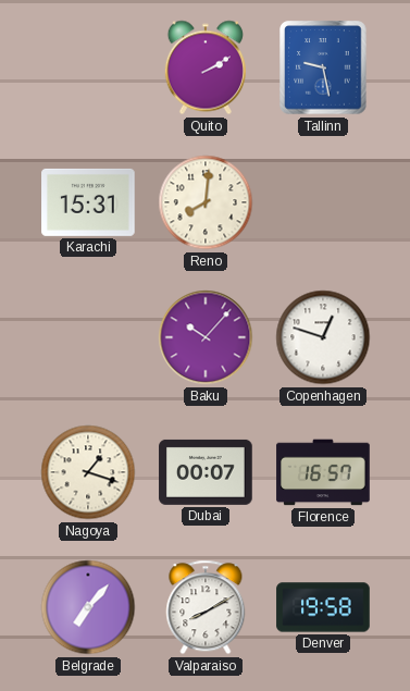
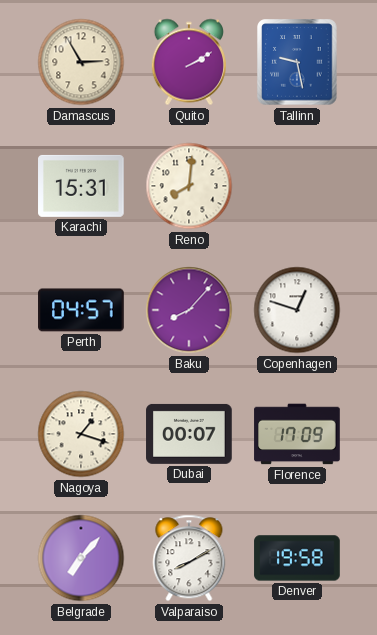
Damascus: none -> 2:55
Perth: none -> 04:57
Baku: 10:07 -> 8:07
Florence: 16:57 -> 17:09
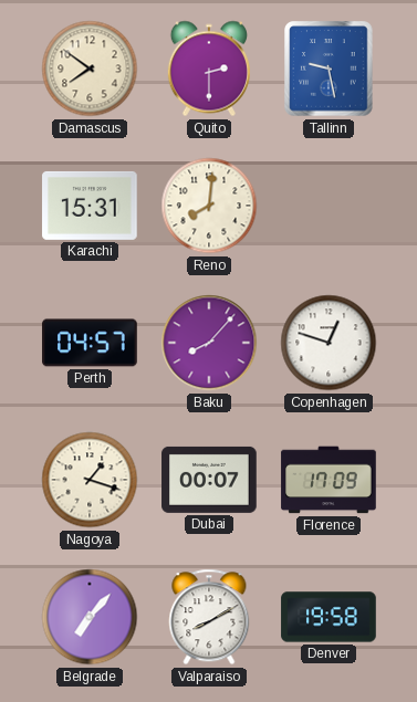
Damascus: 2:55 -> 7:51
Quito: 2:10 -> 2:30
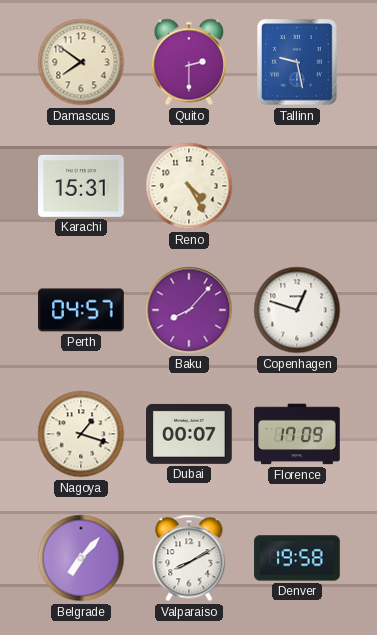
Reno: 8:01 -> 4:25
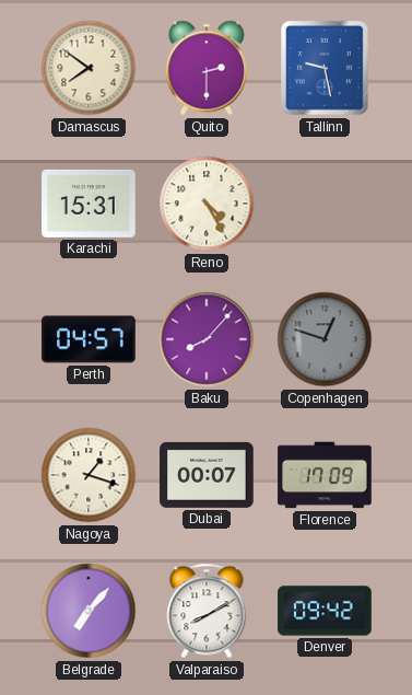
Copenhagen dial: white -> grey
Denver: 19:58 -> 09:42
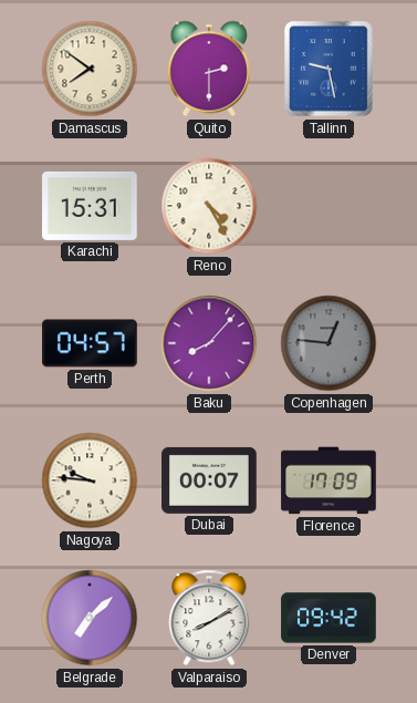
Copenhagen: 12:48 -> 12:46
Nagoya: 1:18 -> 9:46
Belgrade: 7:07 -> 7:08
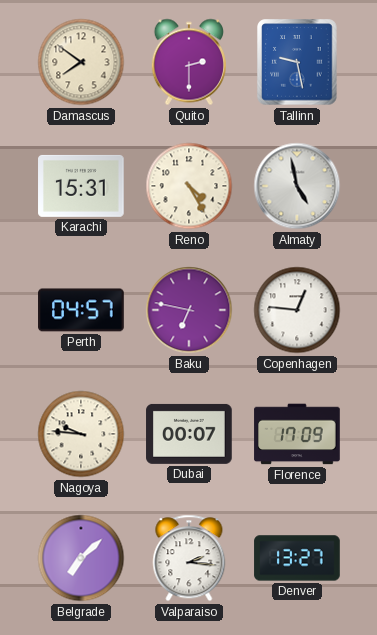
Almaty: none -> 4:58
Baku: 8:07 -> 6:47
Copenhagen dial: grey -> white
Valparaiso: 8:10 -> 2:16
Denver: 09:42 -> 13:27
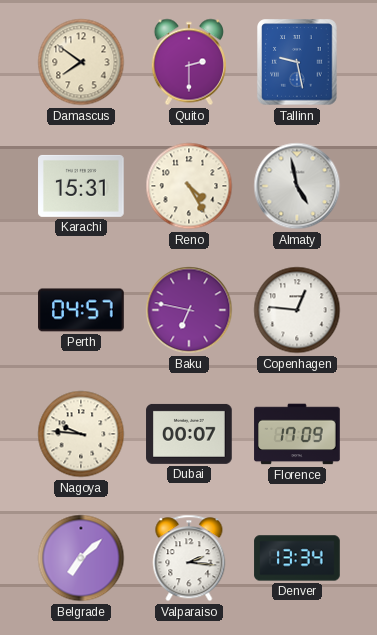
Denver: 13:27 -> 13:34
